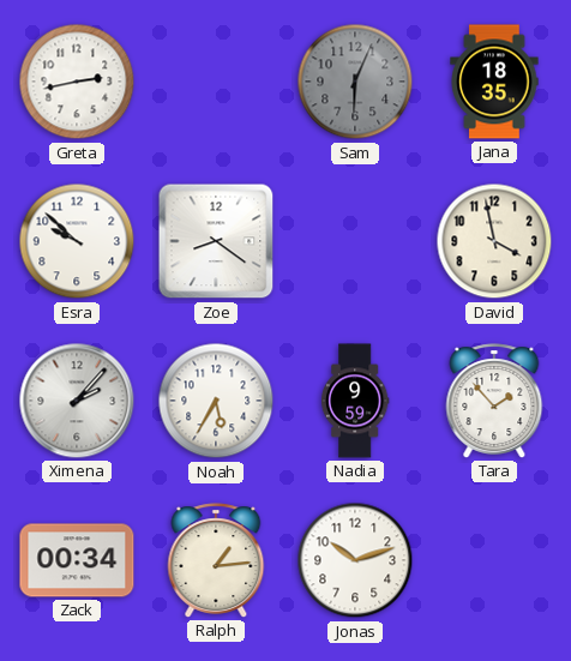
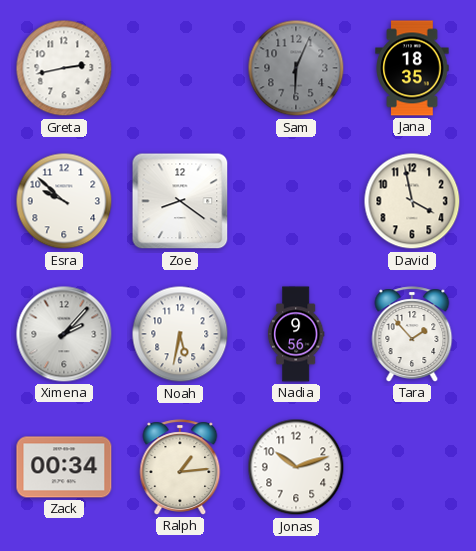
Noah: 5:35 -> 5:32
Nadia: 9:59 -> 9:56
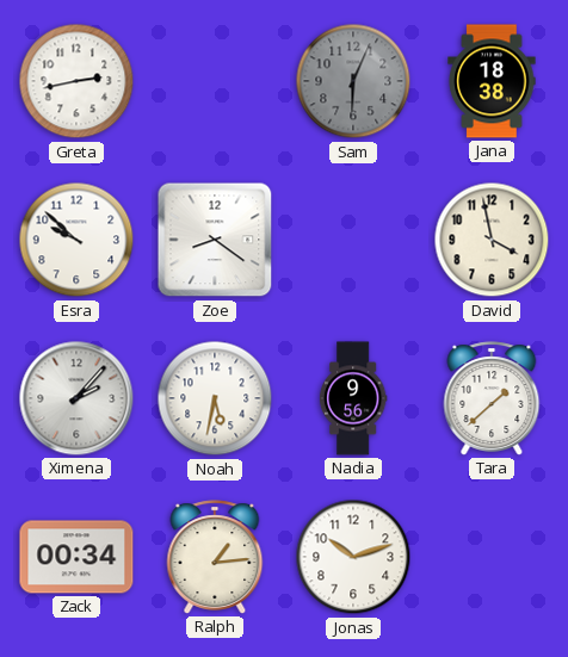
Jana: 18:35 -> 18:38
Tara: 1:53 -> 1:38
